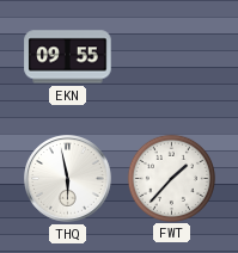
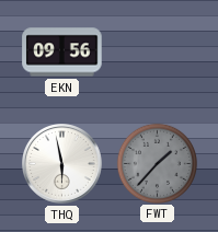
EKN: 09:55 -> 09:56
FWT dial: white -> grey
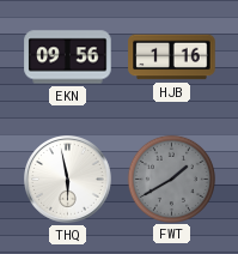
HJB: none -> 1:16
FWT: 1:37 -> 1:40
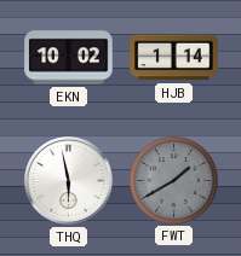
EKN: 09:56 -> 10:02
HJB: 1:16 -> 1:14
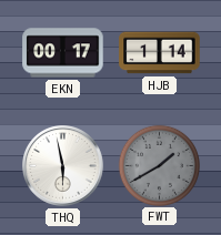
EKN: 10:02 -> 00:17
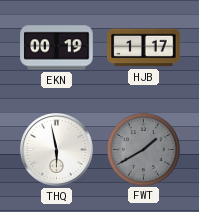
EKN: 00:17 -> 00:19
HJB: 1:14 -> 1:17
